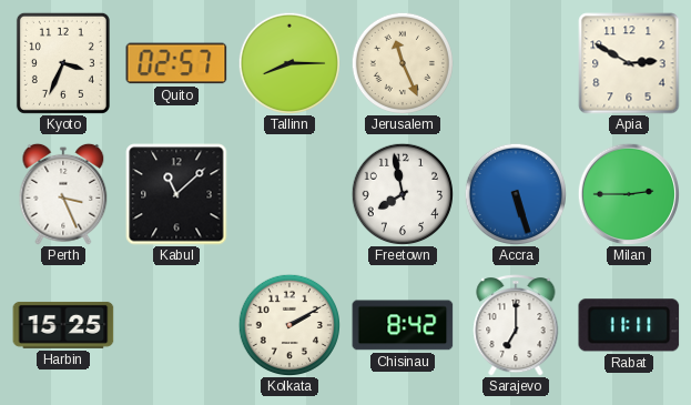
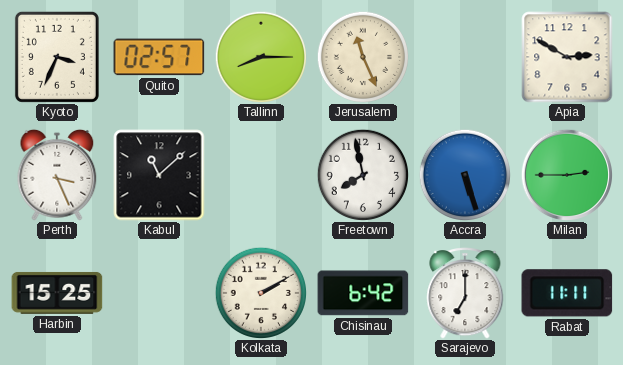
Chisinau: 8:42 -> 6:42
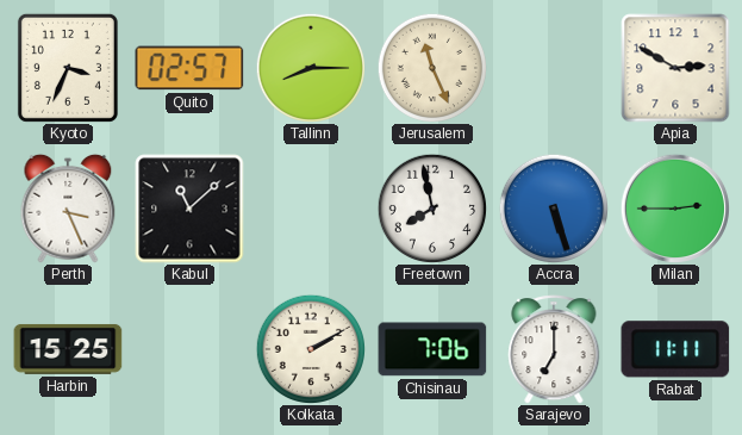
Chisinau: 6:42 -> 7:06
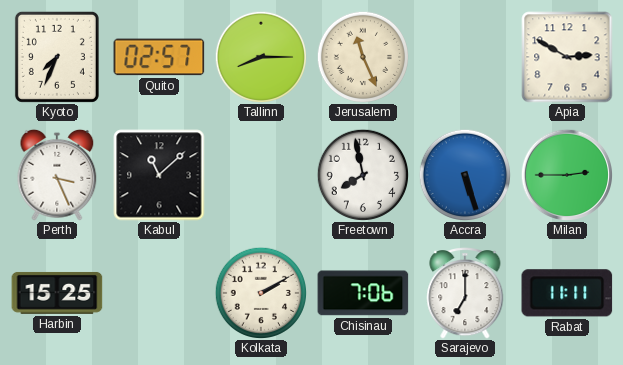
Kyoto: 3:34 -> 7:34
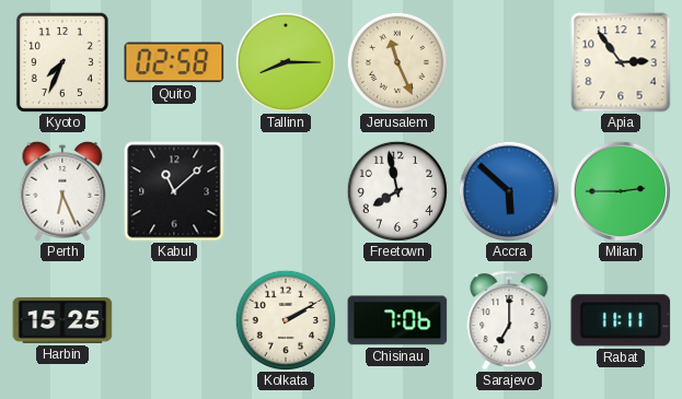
Quito: 02:57 -> 02:58
Apia: 2:50 -> 2:54
Perth: 3:26 -> 6:26
Accra: 5:27 -> 5:52
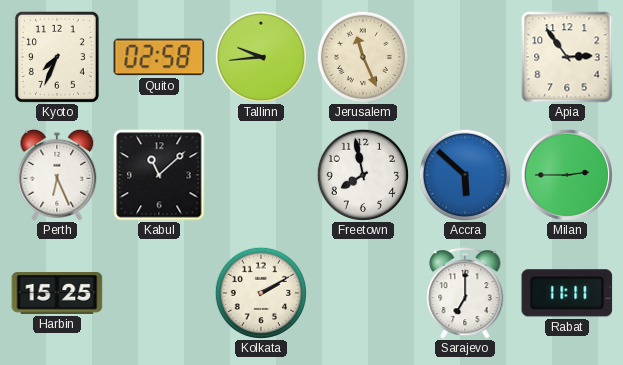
Tallinn: 8:15 -> 9:44
Chisinau: 7:06 -> none
